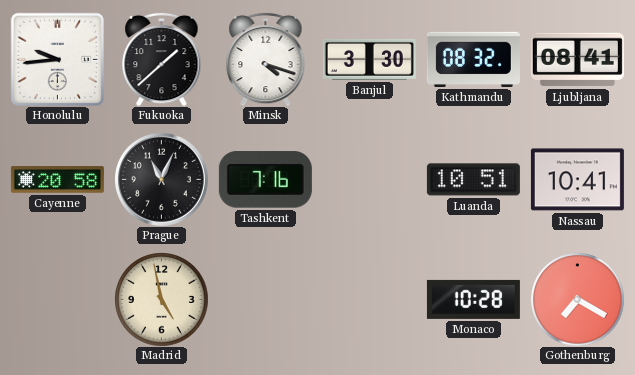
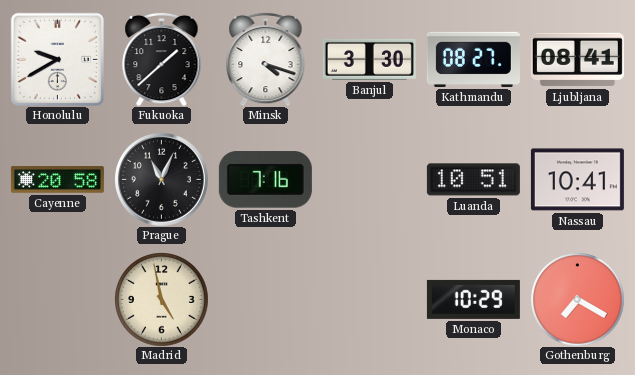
Honolulu: 9:44 -> 9:40
Kathmandu: 08:32 -> 08:27
Monaco: 10:28 -> 10:29
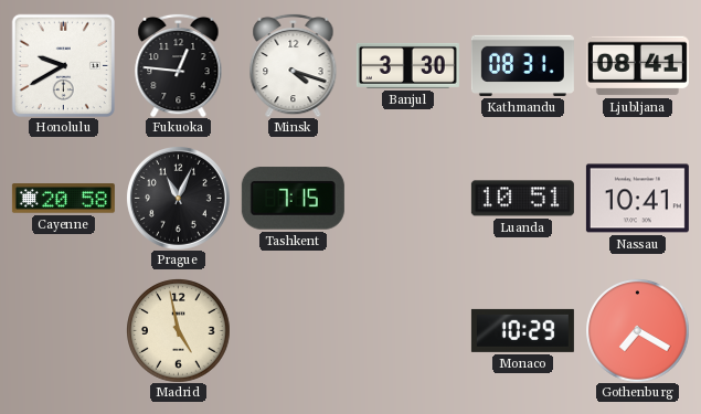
Fukuoka: 1:38 -> 12:46
Kathmandu: 08:27 -> 08:31
Tashkent: 7:16 -> 7:15
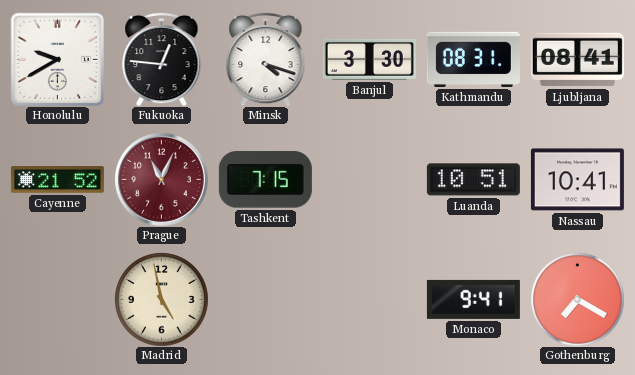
Cayenne: 20:58 -> 21:52
Prague dial: black -> burgundy
Monaco: 10:29 -> 9:41
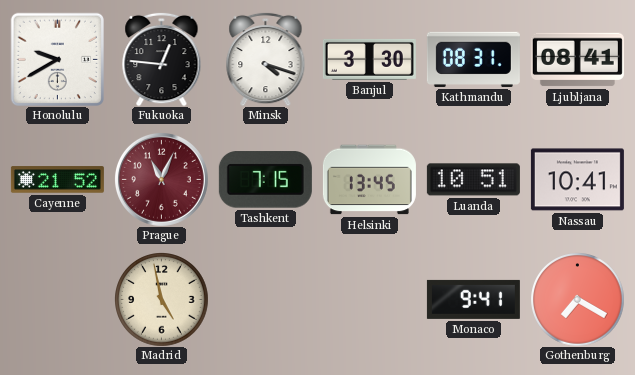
Helsinki: none -> 13:45
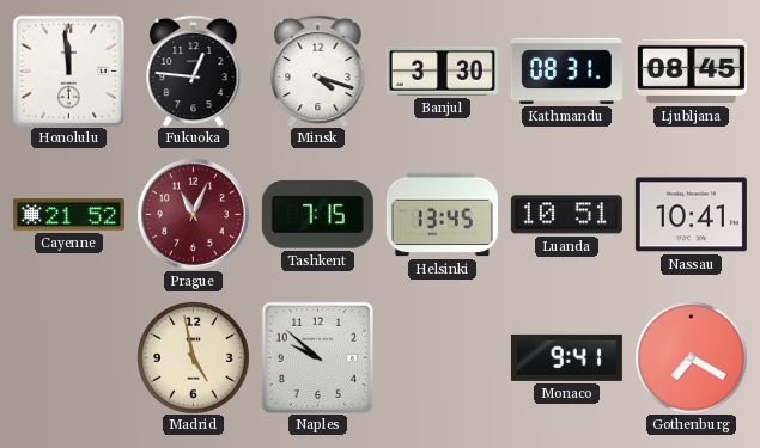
Honolulu: 9:40 -> 11:59
Ljubljana: 08:41 -> 08:45
Naples: none -> 9:52
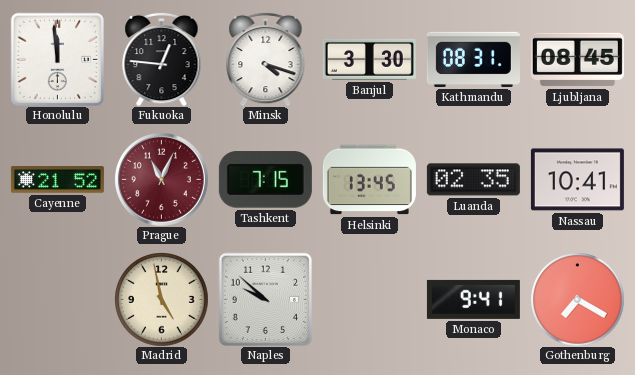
Luanda: 10:51 -> 02:35
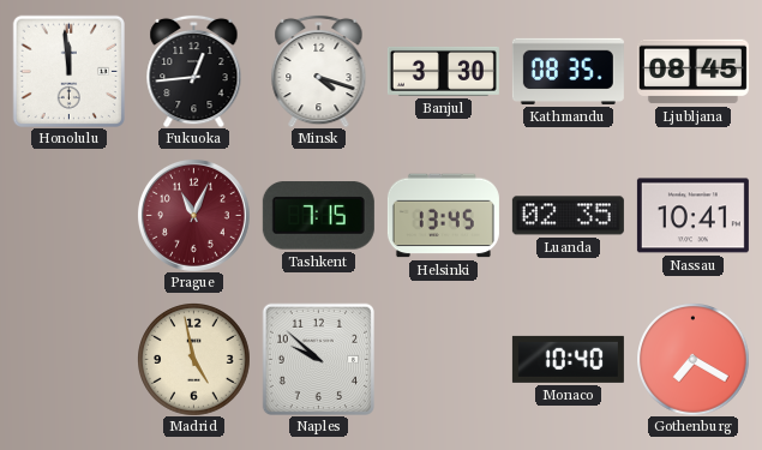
Fukuoka: 12:46 -> 12:44
Kathmandu: 08:31 -> 08:35
Cayenne: 21:52 -> none
Monaco: 9:41 -> 10:40
